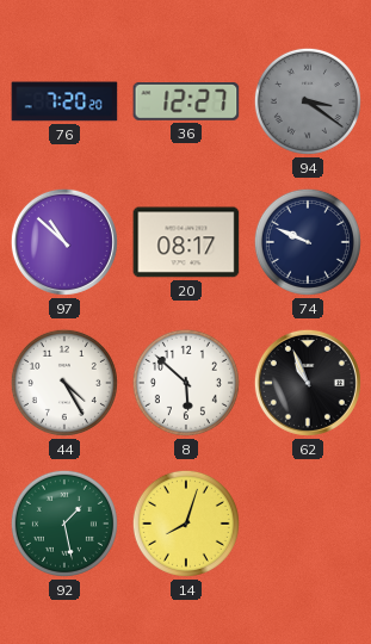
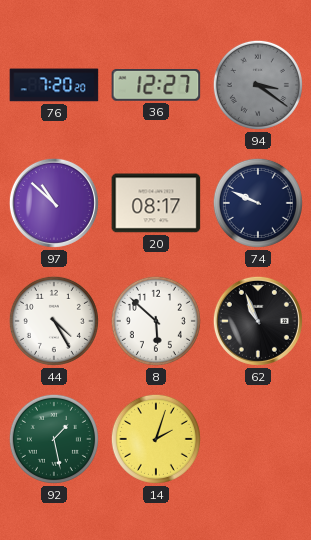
14: 8:03 -> 2:03
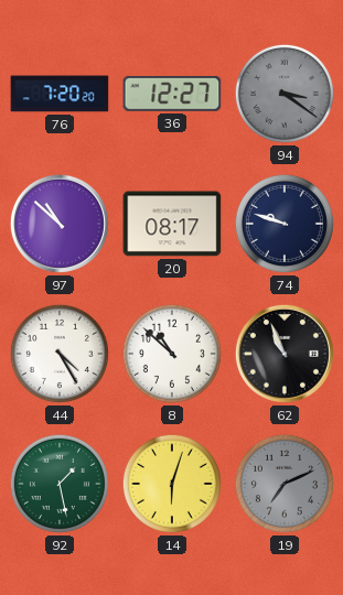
74: 9:49 -> 9:48
8: 5:52 -> 10:52
14: 2:03 -> 6:03
19: none -> 7:11
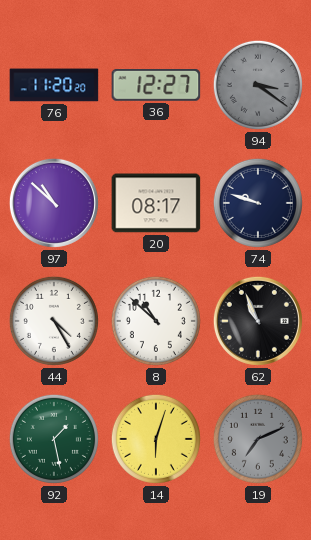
76: 7:20 -> 11:20
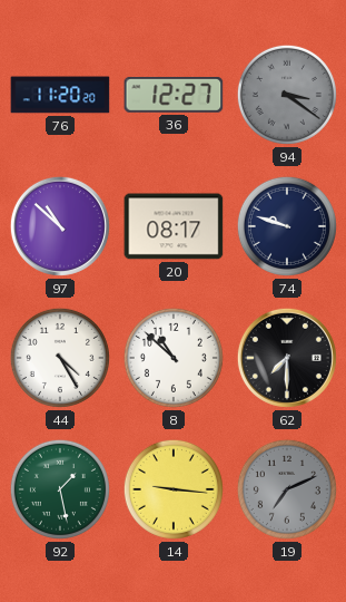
62: 10:56 -> 7:30
14: 6:03 -> 9:16
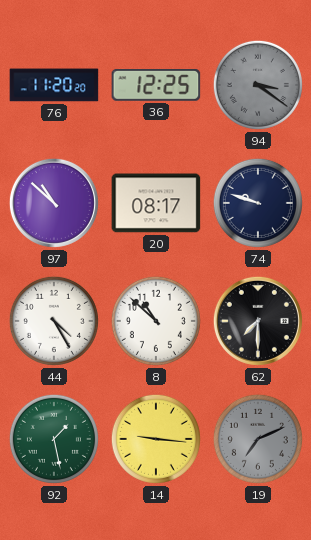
36: 12:27 -> 12:25
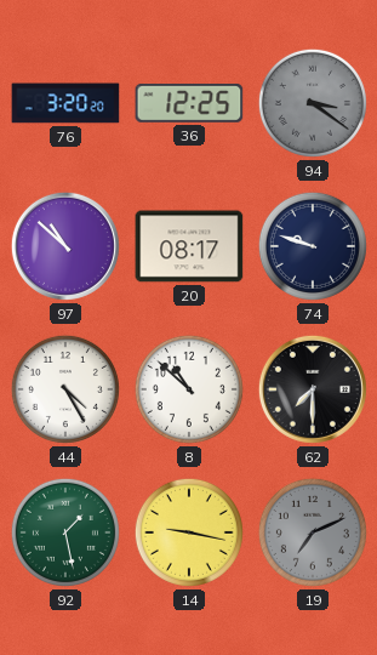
76: 11:20 -> 3:20
14: 9:16 -> 9:17
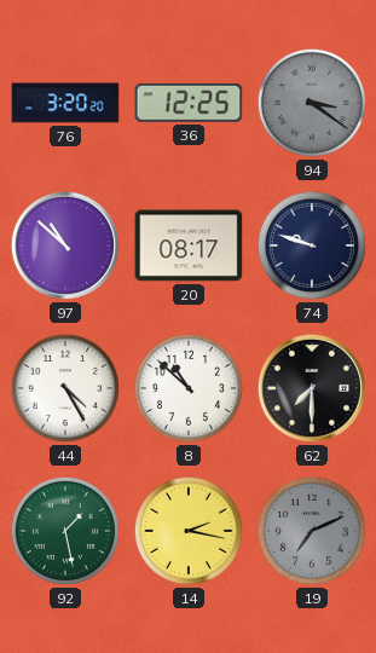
14: 9:17 -> 2:17
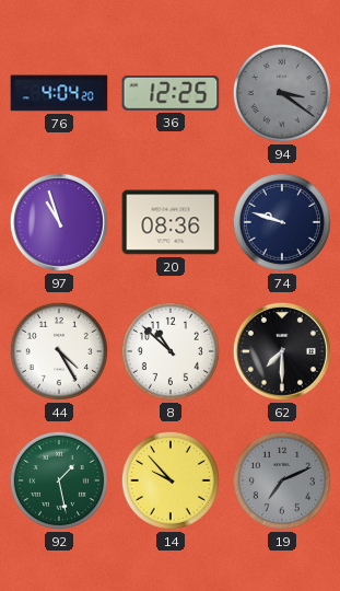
76: 3:20 -> 4:04
97: 10:52 -> 10:57
20: 08:17 -> 08:36
14: 2:17 -> 9:53
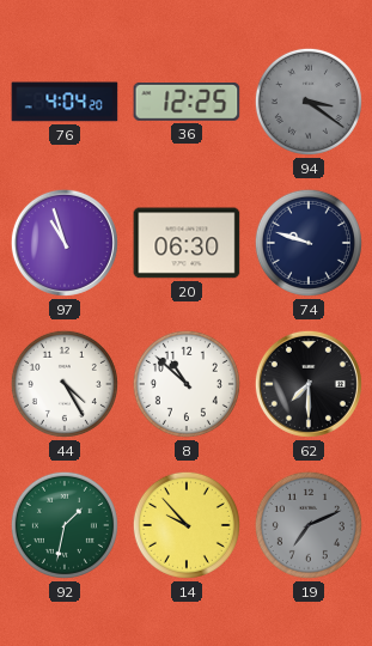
20: 08:36 -> 06:30
92: 1:28 -> 1:32
